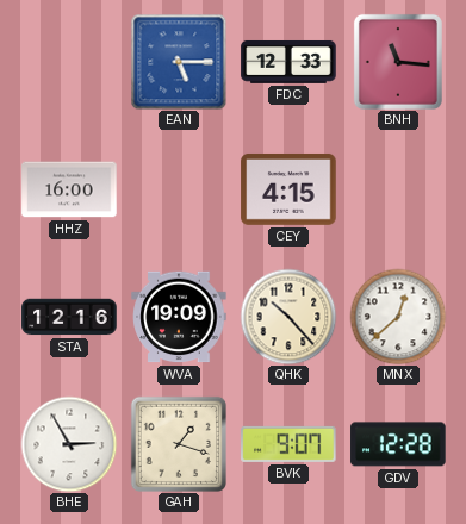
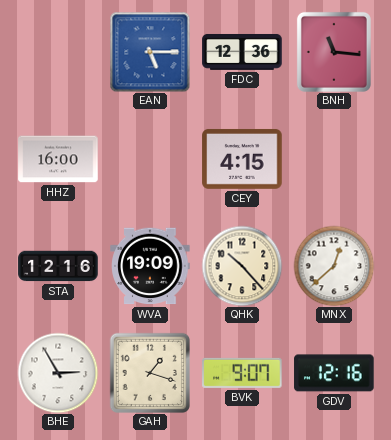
FDC: 12:33 -> 12:36
GDV: 12:28 -> 12:16
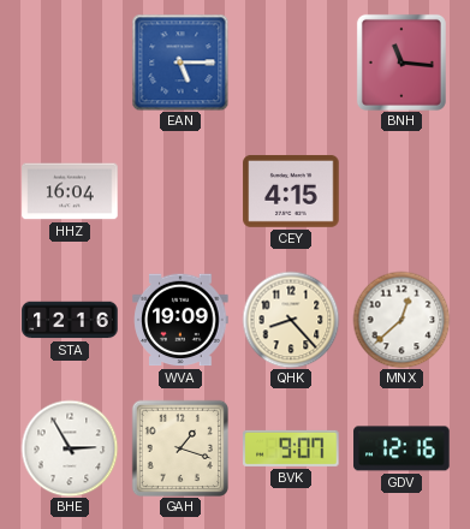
FDC: 12:36 -> none
HHZ: 16:00 -> 16:04
QHK: 10:23 -> 8:23
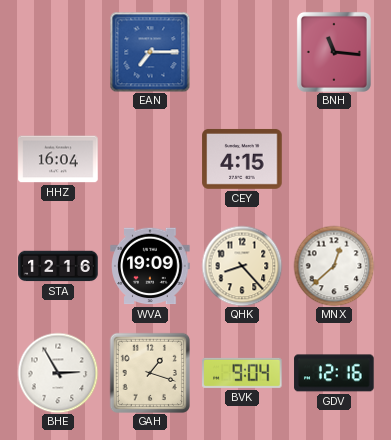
EAN: 5:15 -> 7:15
BVK: 9:07 -> 9:04
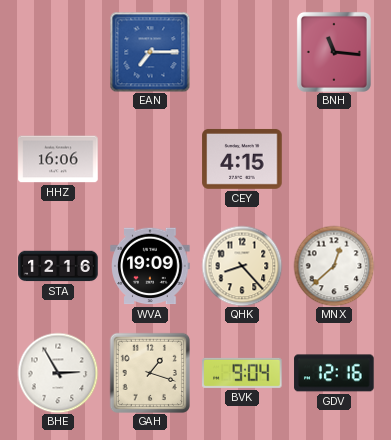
HHZ: 16:04 -> 16:06
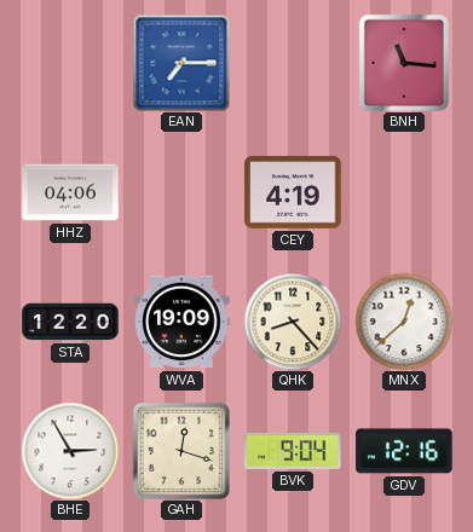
HHZ: 16:06 -> 04:06
CEY: 4:15 -> 4:19
STA: 12:16 -> 12:20
GAH: 1:18 -> 12:18
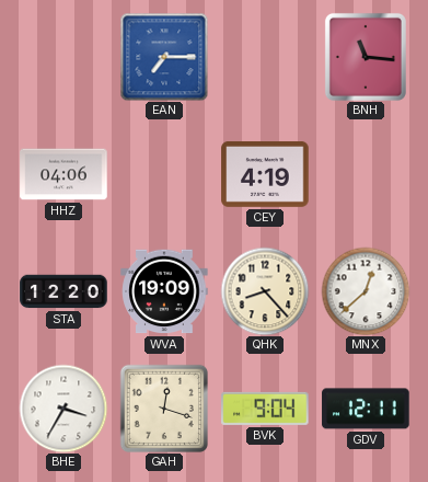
BHE: 2:55 -> 3:35
GDV: 12:16 -> 12:11
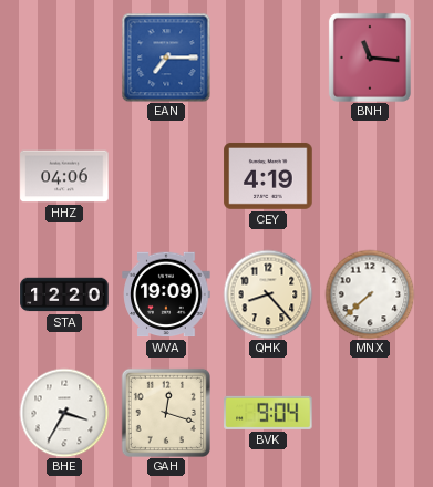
MNX: 12:38 -> 7:38
GDV: 12:11 -> none
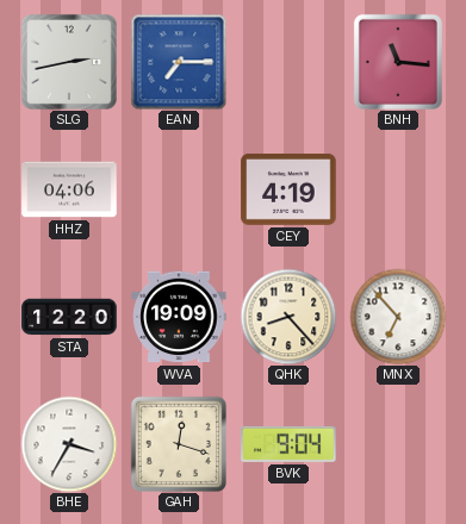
SLG: none -> 2:43
MNX: 7:38 -> 6:53
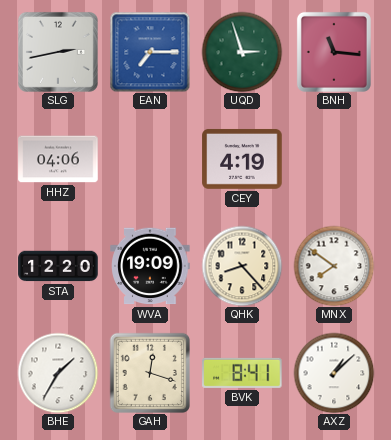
UQD: none -> 2:57
MNX: 6:53 -> 7:51
BHE: 3:35 -> 1:35
BVK: 9:04 -> 8:41
AXZ: none -> 1:08
